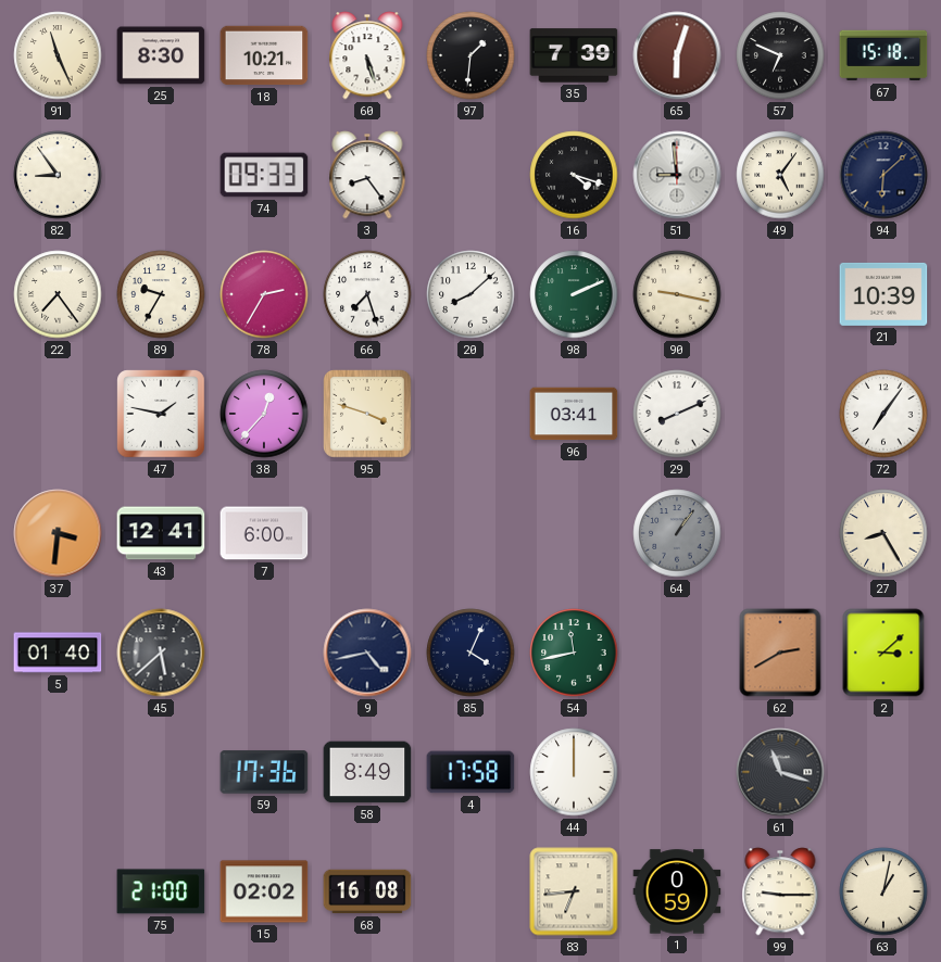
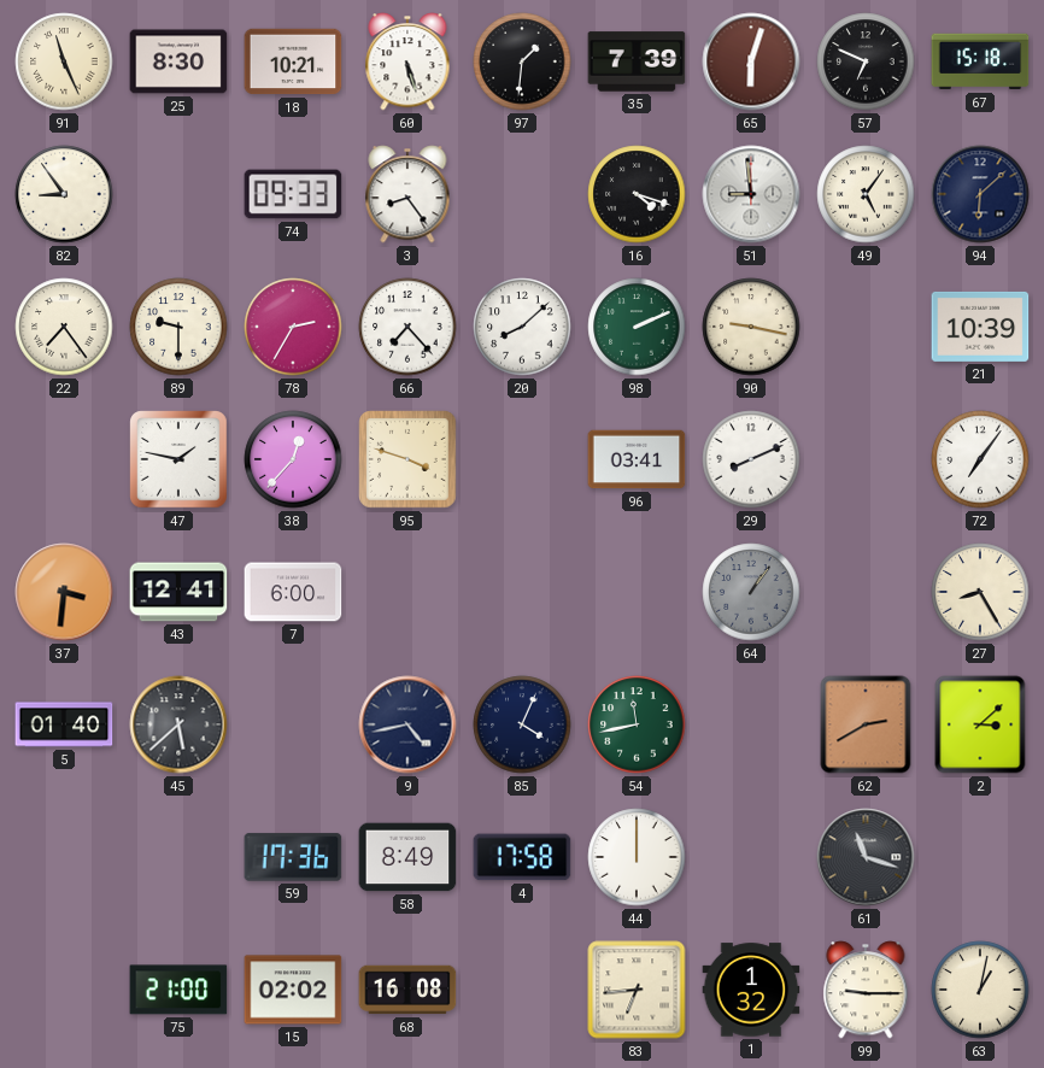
89: 9:35 -> 9:30
66: 7:27 -> 7:23
1: 0:59 -> 1:32
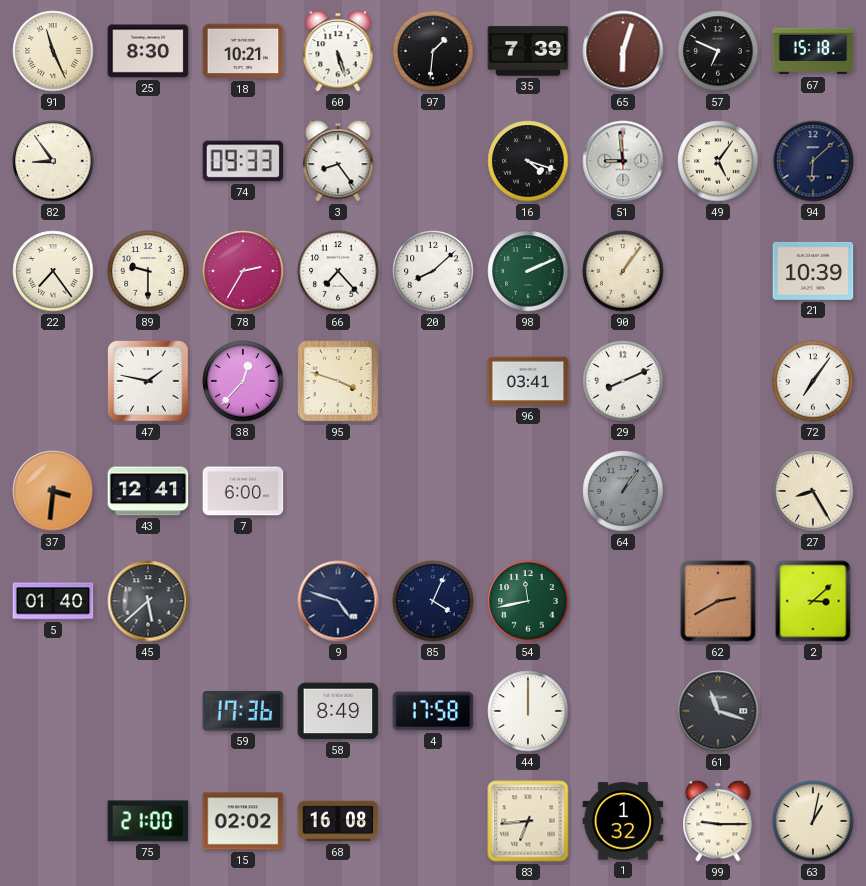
90: 9:17 -> 1:06
9: 4:43 -> 4:48
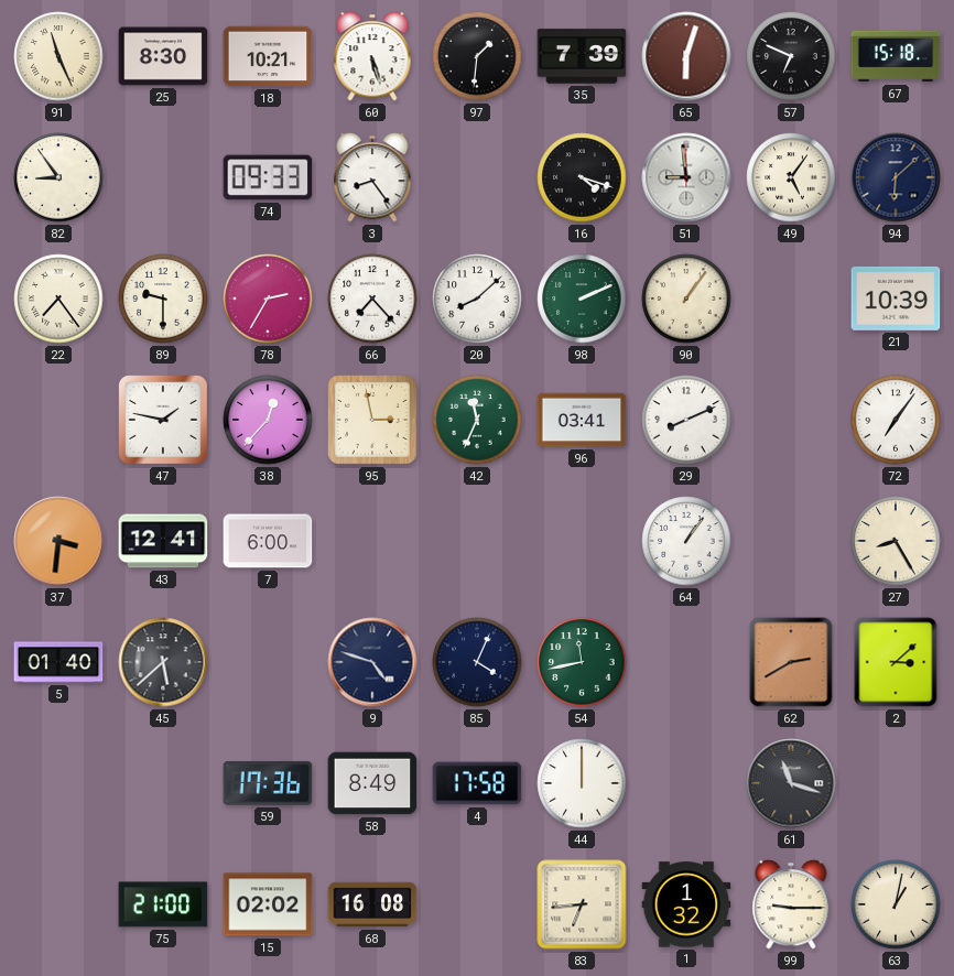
95: 3:48 -> 2:58
42: none -> 11:34
64 dial: grey -> white
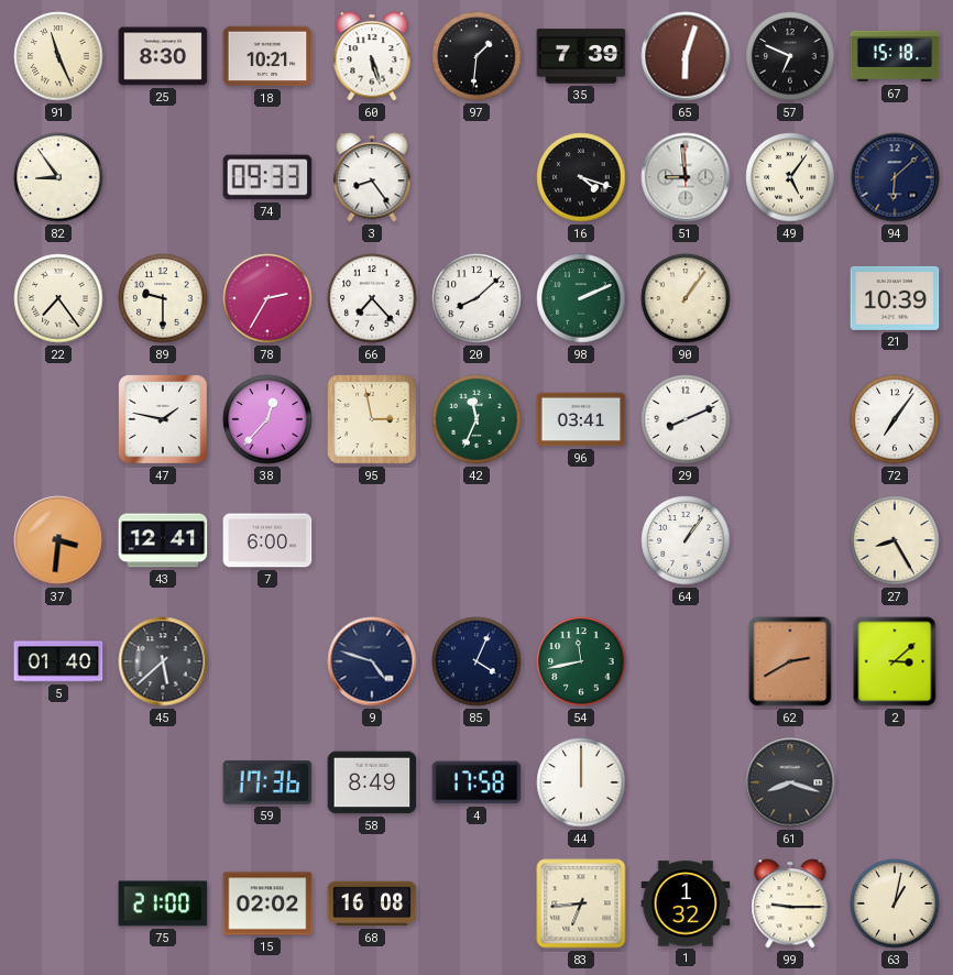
61: 11:18 -> 8:18
